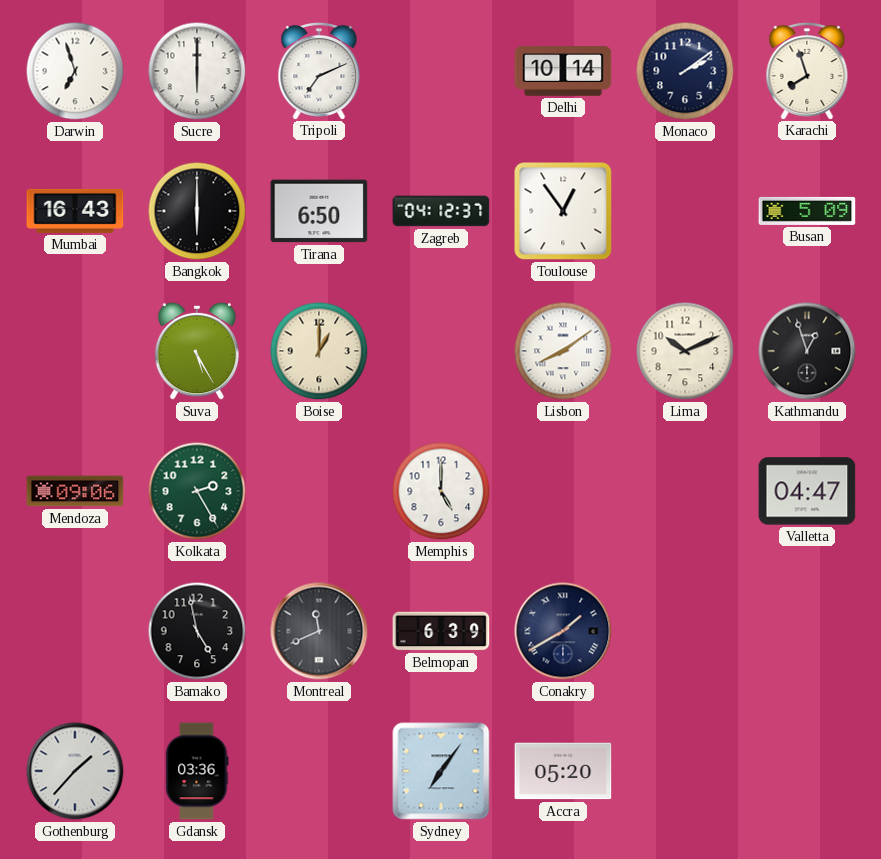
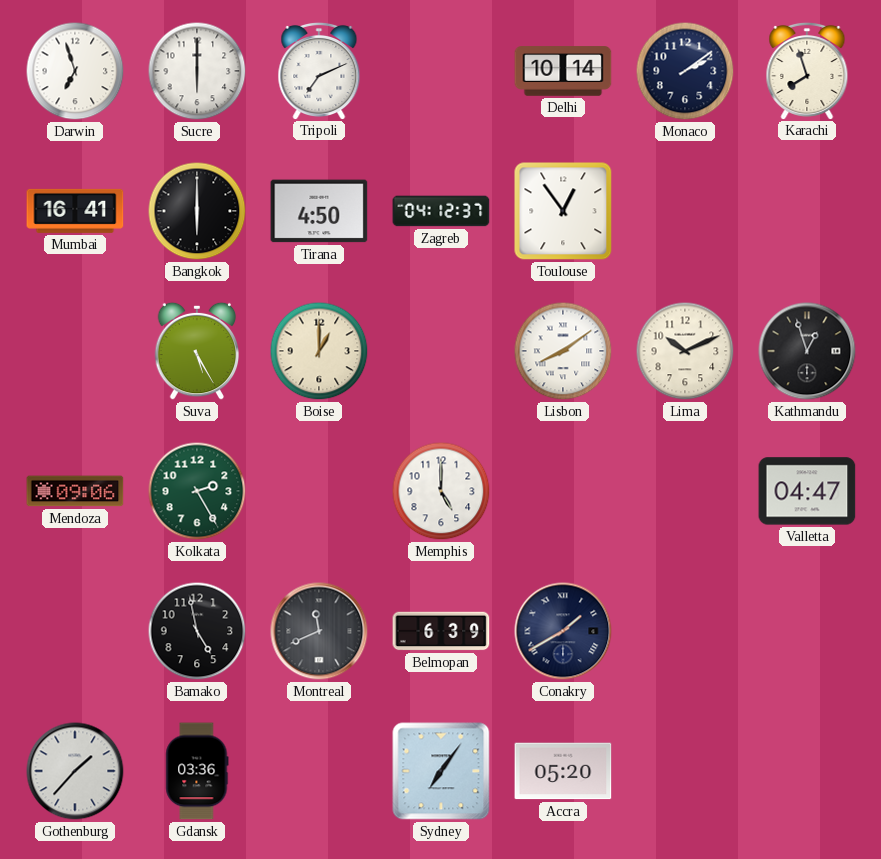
Mumbai: 16:43 -> 16:41
Tirana: 6:50 -> 4:50
Busan: 5:09 -> none
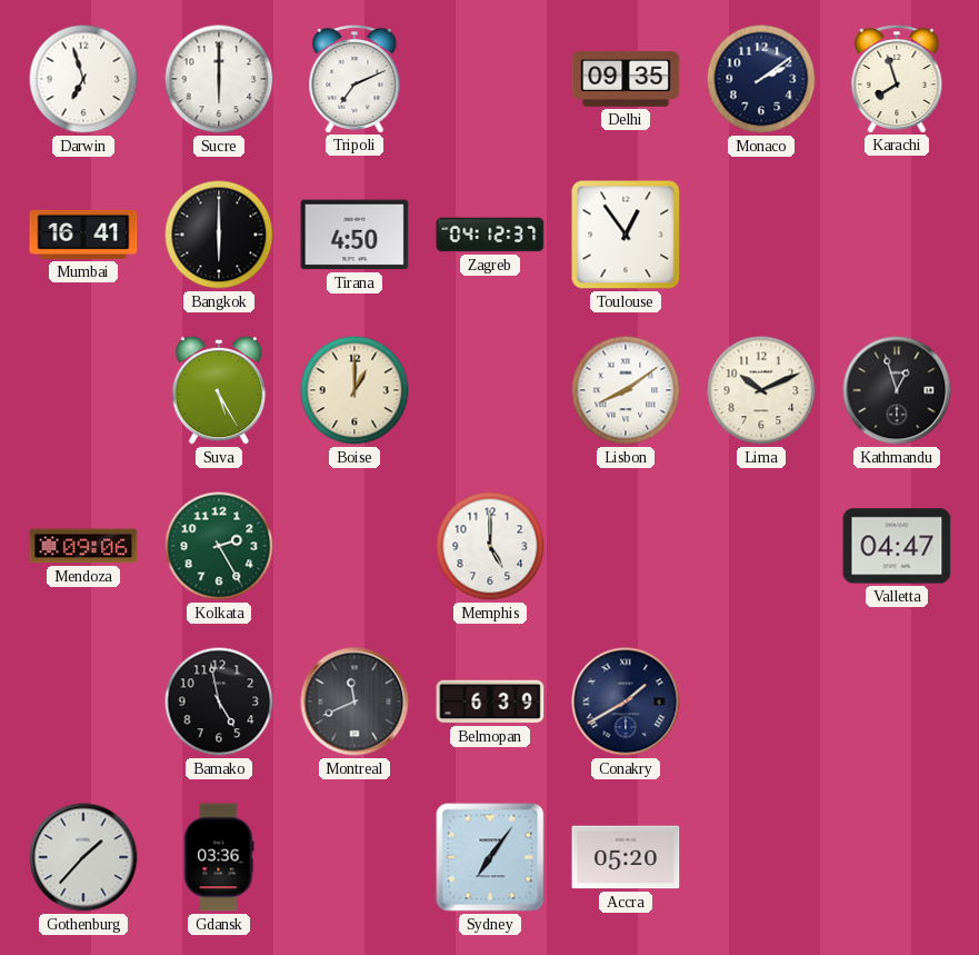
Delhi: 10:14 -> 09:35
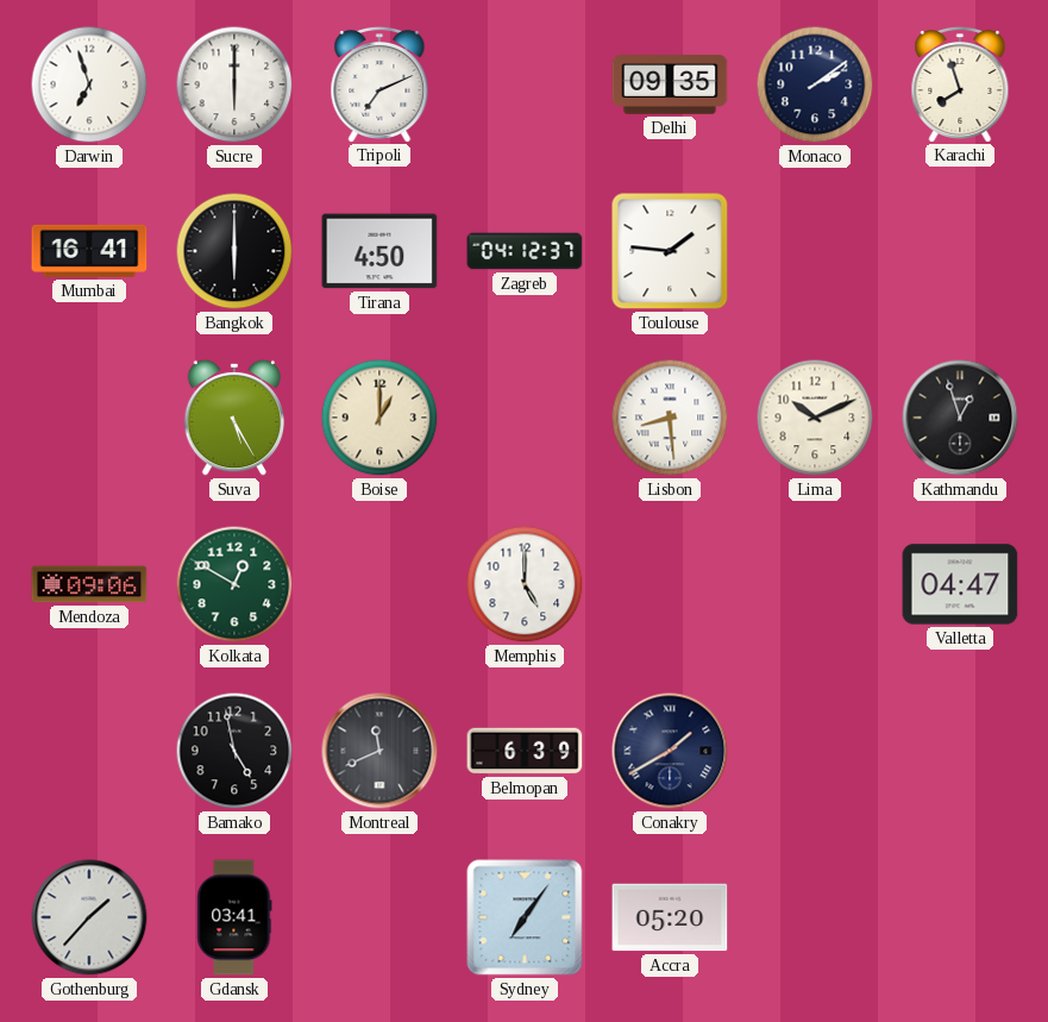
Toulouse: 12:54 -> 1:46
Lisbon: 8:09 -> 8:29
Kolkata: 2:25 -> 12:50
Gdansk: 03:36 -> 03:41
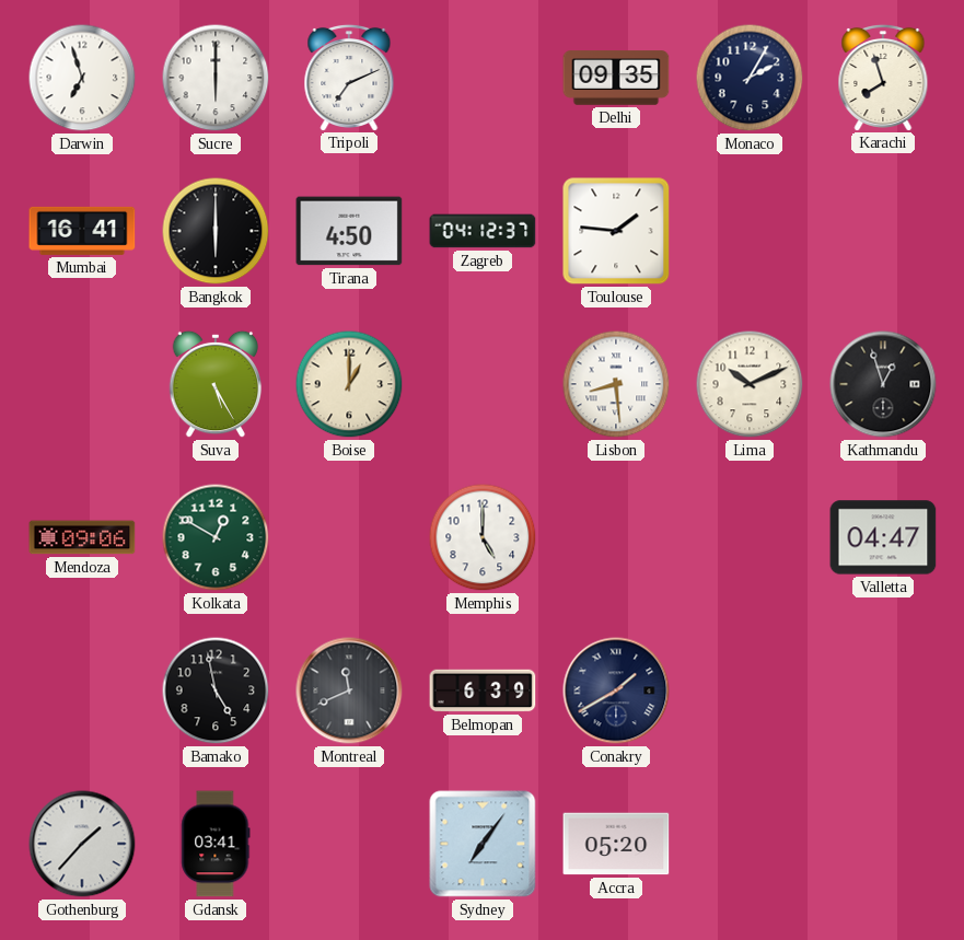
Monaco: 2:09 -> 2:05
